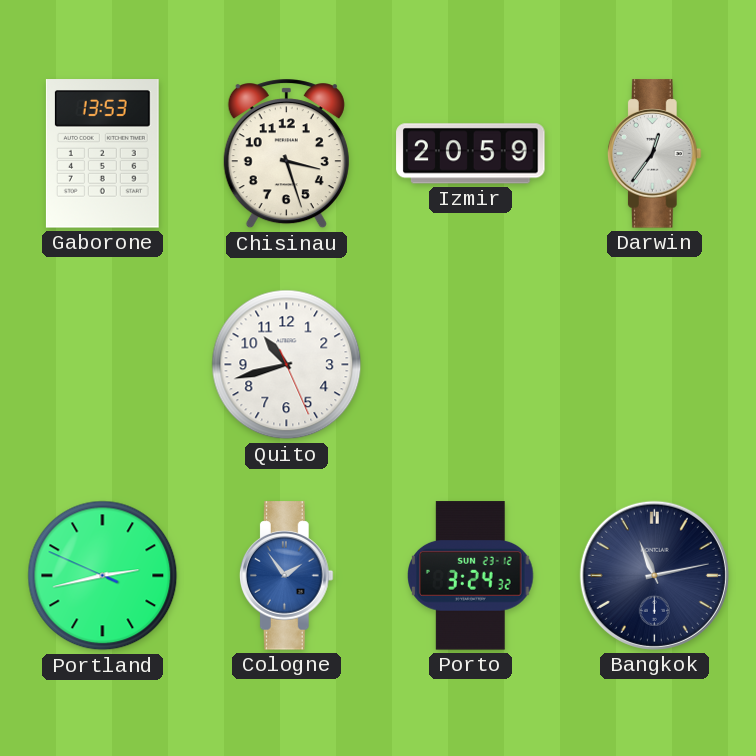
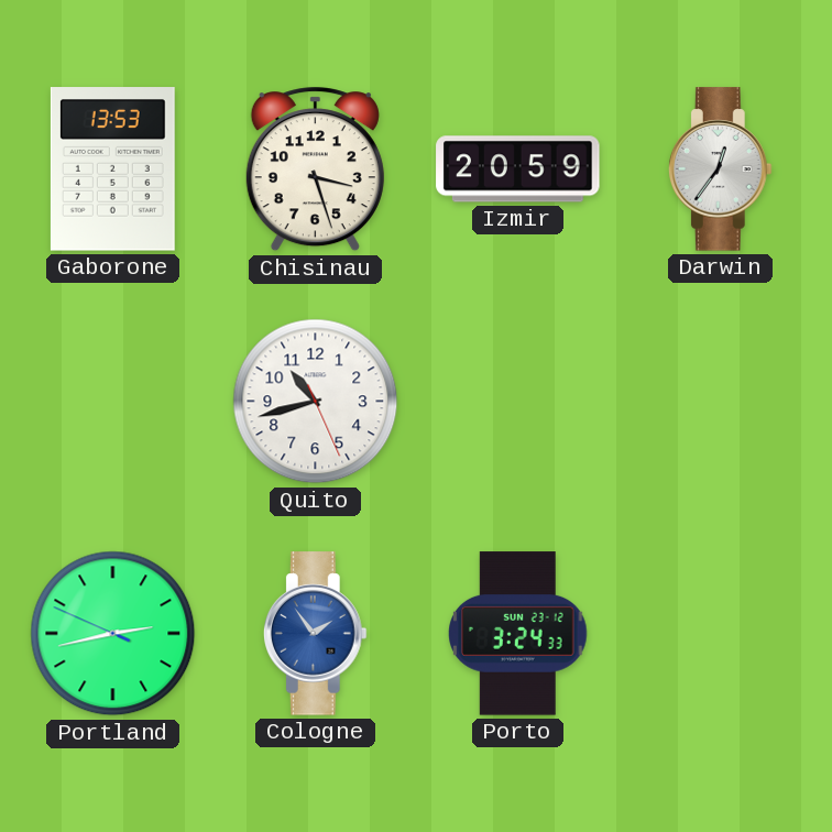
Porto: 3:24:32 -> 3:24:33
Bangkok: 11:13 -> none
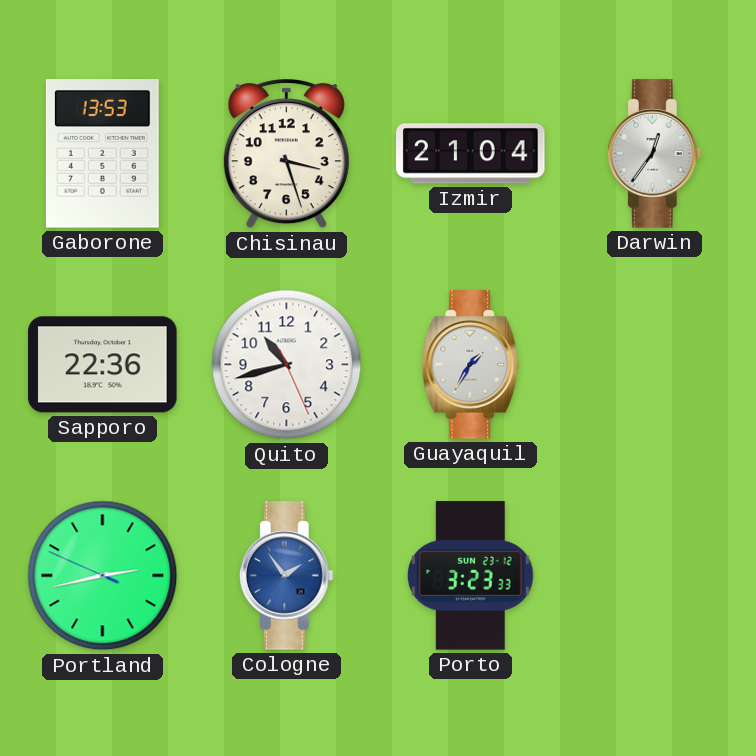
Izmir: 20:59 -> 21:04
Sapporo: none -> 22:36
Guayaquil: none -> 1:35
Porto: 3:24 -> 3:23
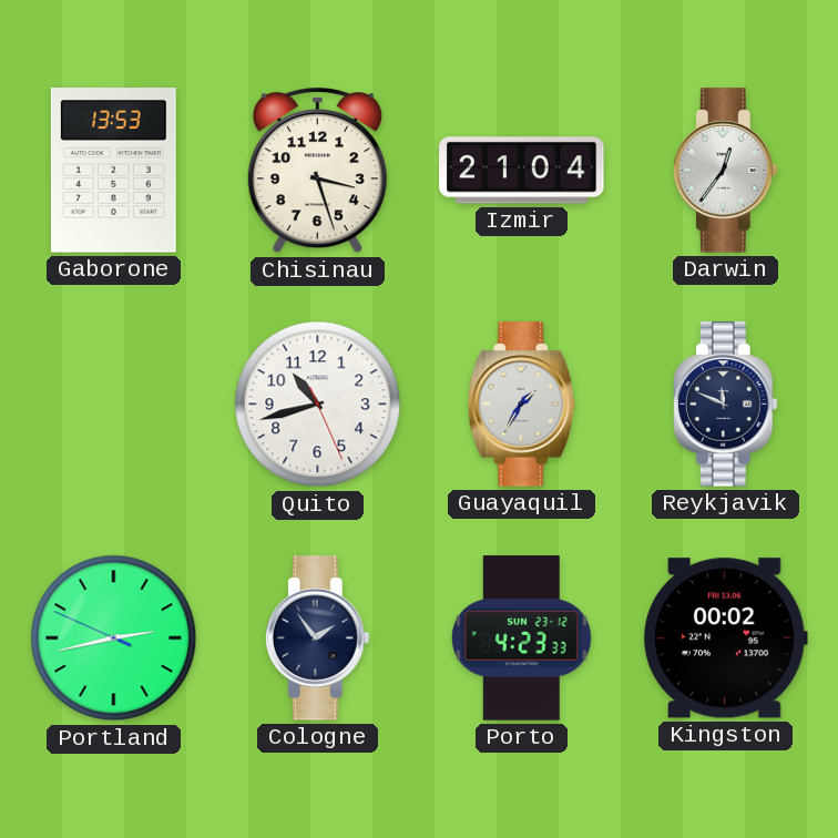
Sapporo: 22:36 -> none
Reykjavik: none -> 11:49
Cologne dial: blue -> navy
Porto: 3:23 -> 4:23
Kingston: none -> 00:02
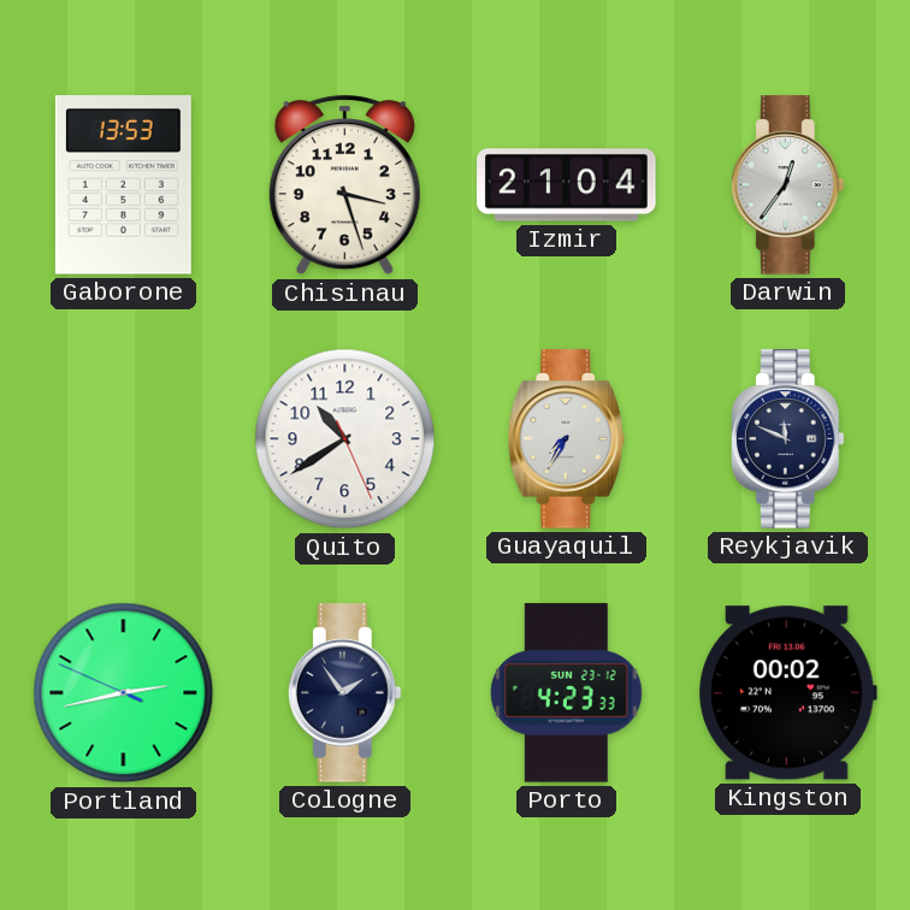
Quito: 10:42 -> 10:39
Guayaquil: 1:35 -> 7:35
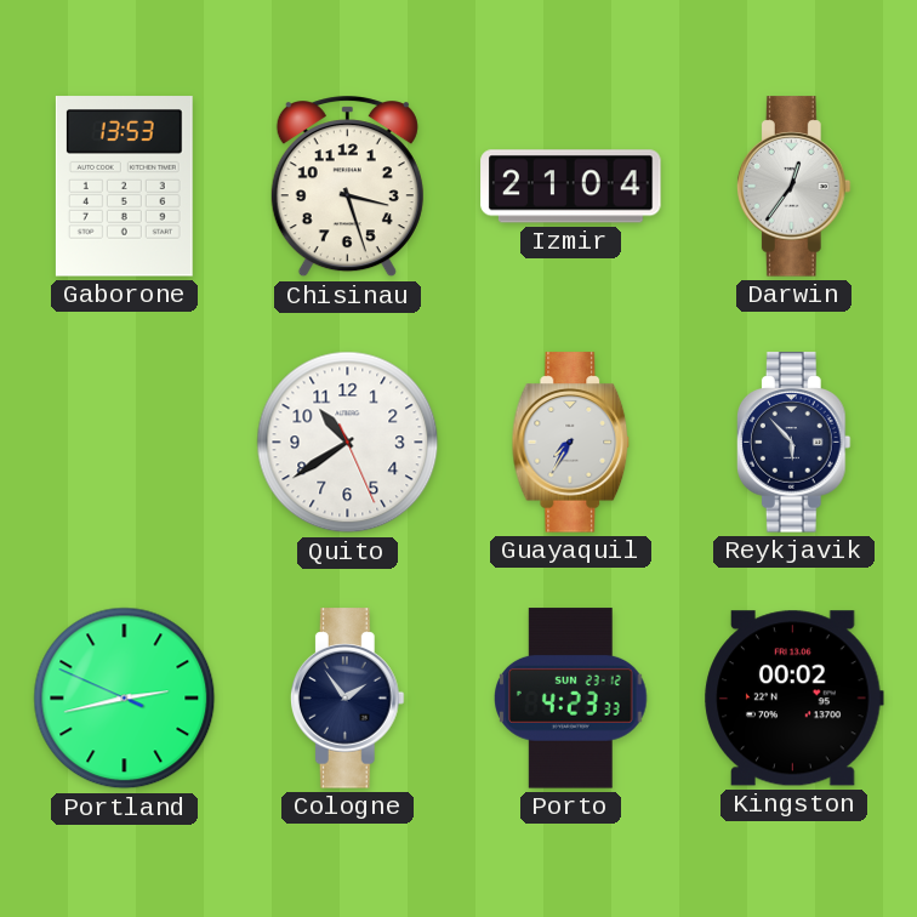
Reykjavik: 11:49 -> 5:53
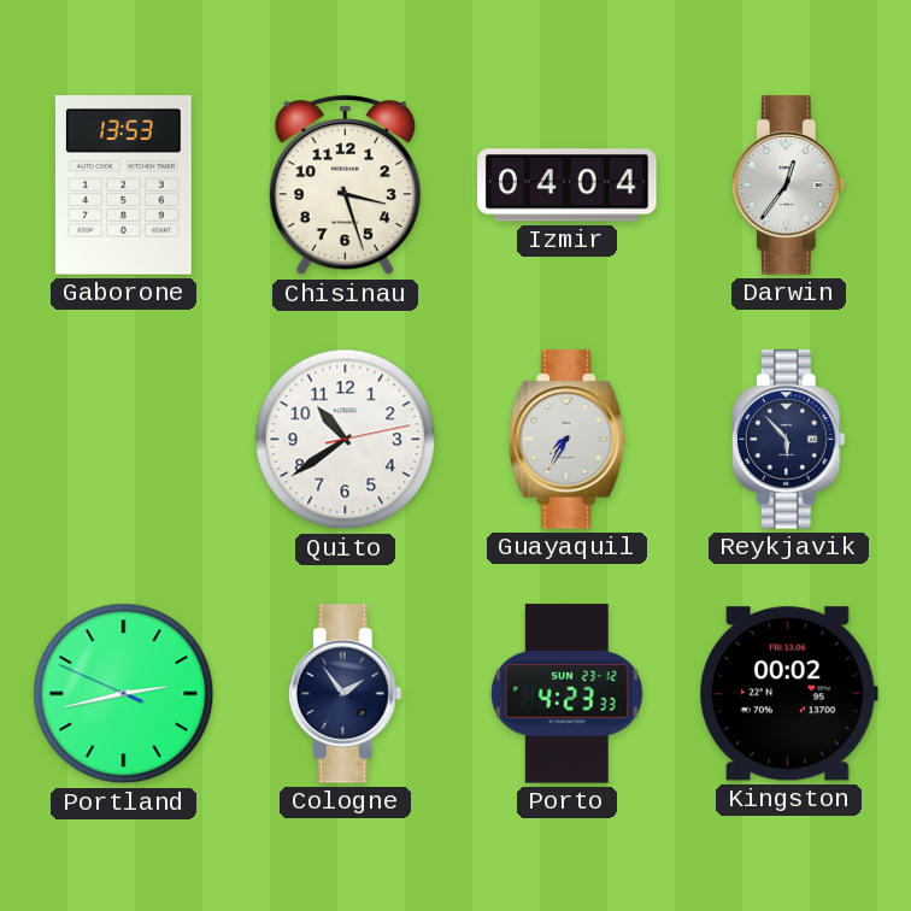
Izmir: 21:04 -> 04:04
Quito: 10:39:26 -> 10:39:13
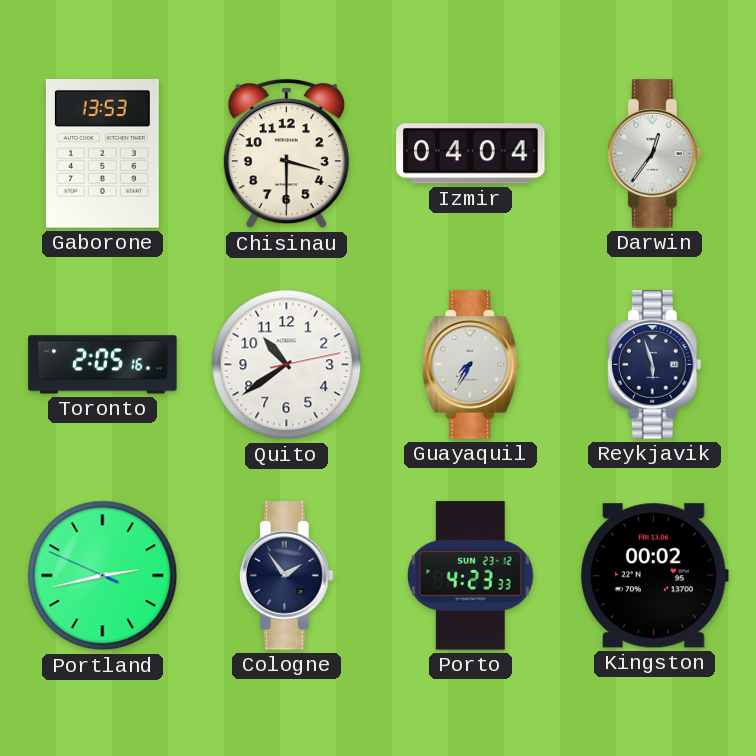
Chisinau: 3:27 -> 3:30
Toronto: none -> 2:05
Reykjavik: 5:53 -> 5:57
